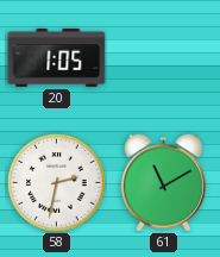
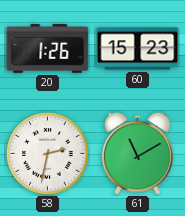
20: 1:05 -> 1:26
60: none -> 15:23
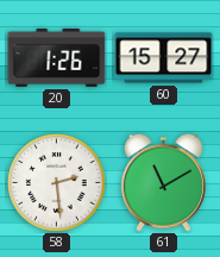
60: 15:23 -> 15:27
58: 2:32 -> 2:29
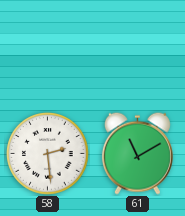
20: 1:26 -> none
60: 15:27 -> none
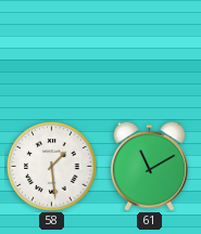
58: 2:29 -> 1:29
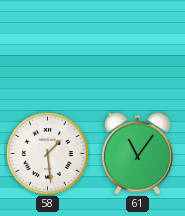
61: 11:10 -> 11:06
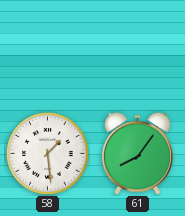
61: 11:06 -> 8:06
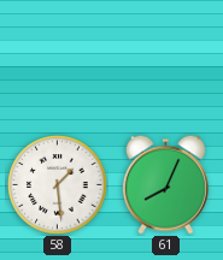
61: 8:06 -> 8:04
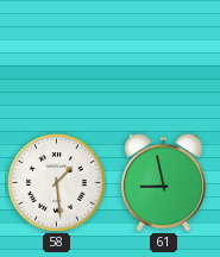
61: 8:04 -> 8:58
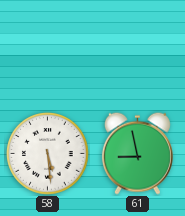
58: 1:29 -> 5:29
